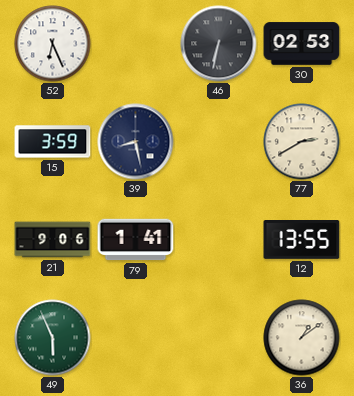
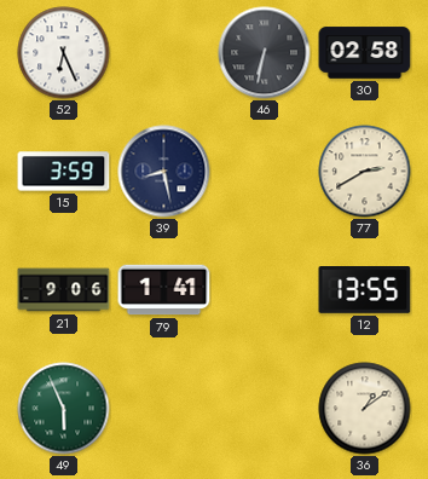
30: 02:53 -> 02:58
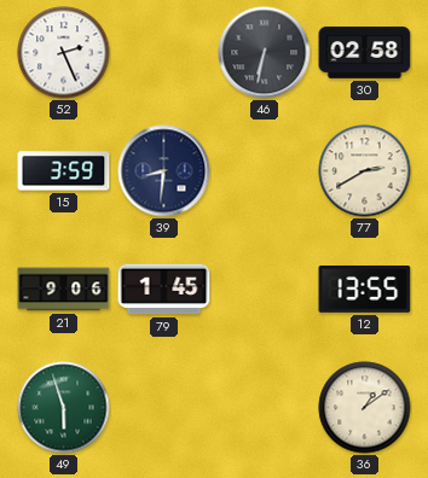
52: 6:26 -> 2:26
39: 8:28 -> 8:31
79: 1:41 -> 1:45
49: 5:56 -> 5:57
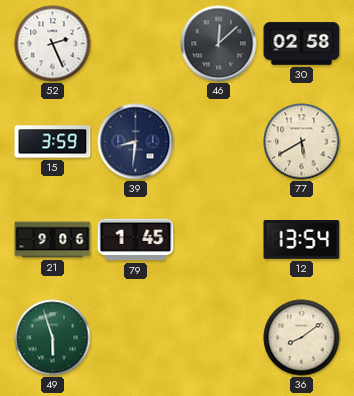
46: 6:32 -> 12:08
77: 2:40 -> 5:40
12: 13:55 -> 13:54
36: 1:09 -> 8:09
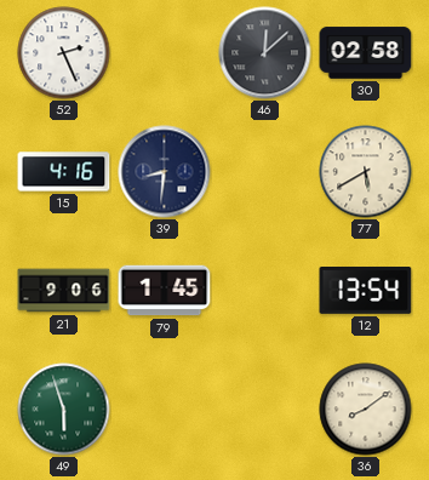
15: 3:59 -> 4:16
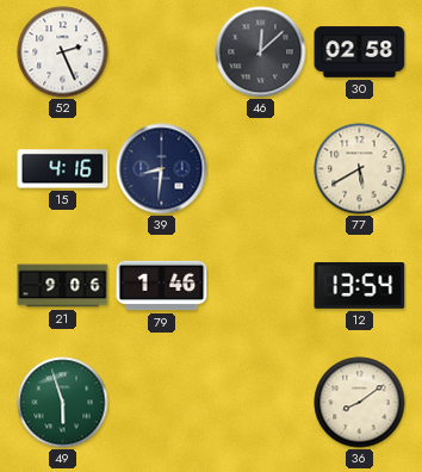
79: 1:45 -> 1:46
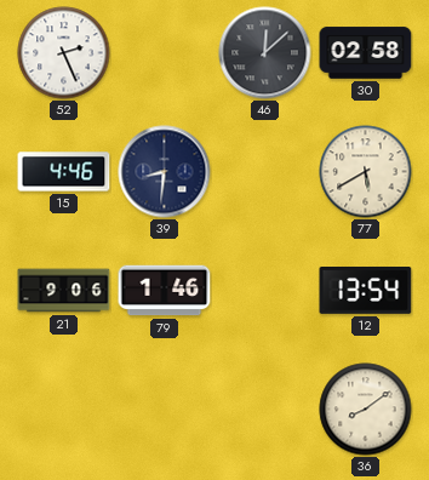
15: 4:16 -> 4:46
49: 5:57 -> none
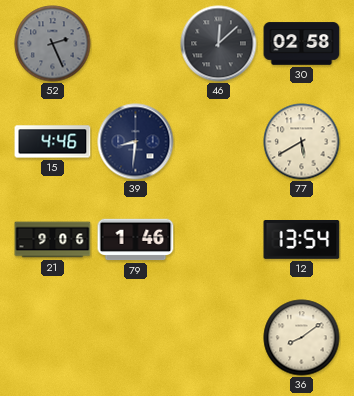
52 dial: white -> grey
